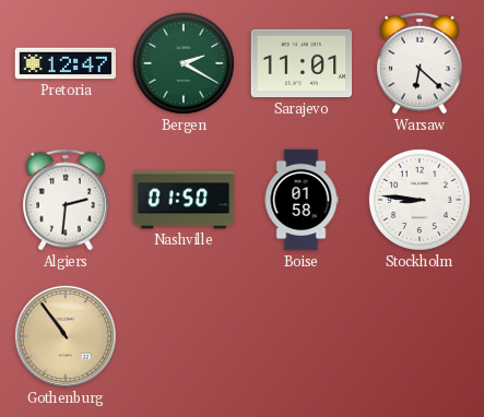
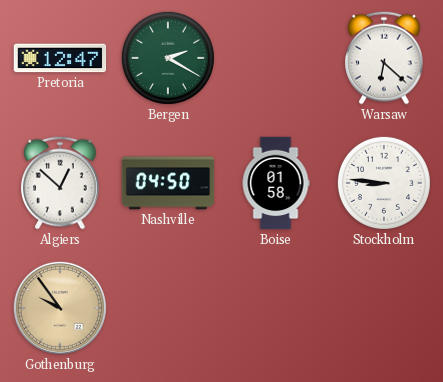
Sarajevo: 11:01 -> none
Algiers: 2:31 -> 12:52
Nashville: 01:50 -> 04:50
Gothenburg: 10:54 -> 9:54
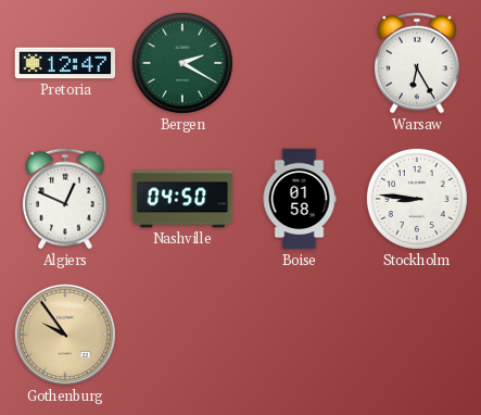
Warsaw: 6:22 -> 6:25
Algiers: 12:52 -> 12:49
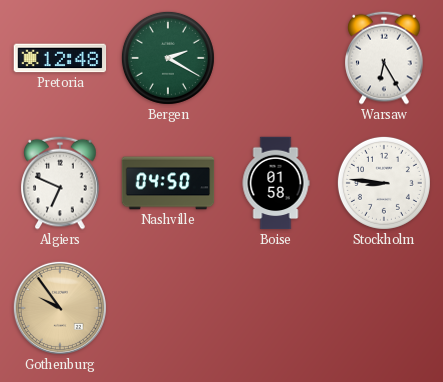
Pretoria: 12:47 -> 12:48
Algiers: 12:49 -> 6:49
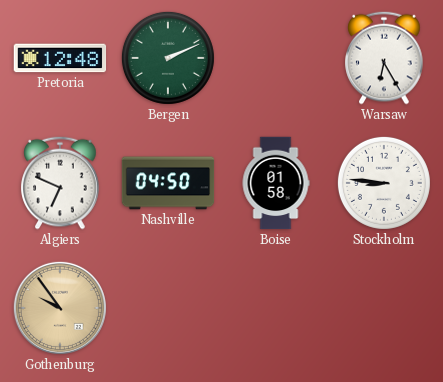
Bergen: 2:20 -> 2:11
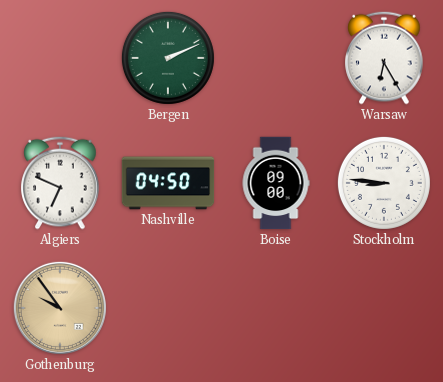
Pretoria: 12:48 -> none
Boise: 01:58 -> 09:00
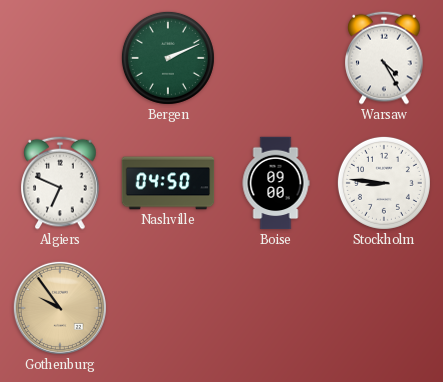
Warsaw: 6:25 -> 4:25
